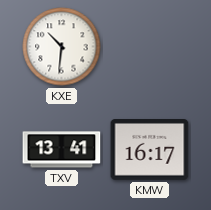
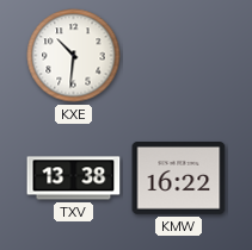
TXV: 13:41 -> 13:38
KMW: 16:17 -> 16:22
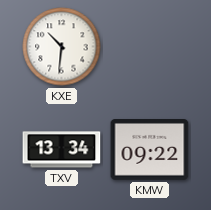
TXV: 13:38 -> 13:34
KMW: 16:22 -> 09:22
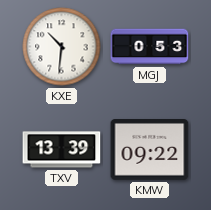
MGJ: none -> 0:53
TXV: 13:34 -> 13:39
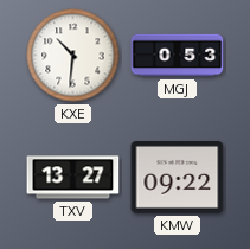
TXV: 13:39 -> 13:27
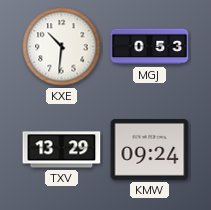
TXV: 13:27 -> 13:29
KMW: 09:22 -> 09:24
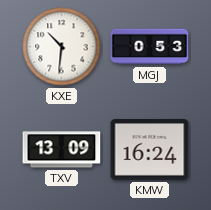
TXV: 13:29 -> 13:09
KMW: 09:24 -> 16:24
